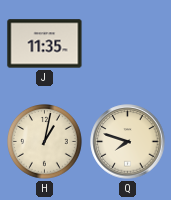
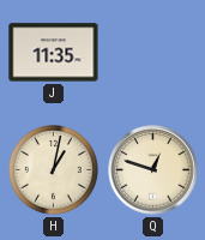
Q: 7:48 -> 12:48
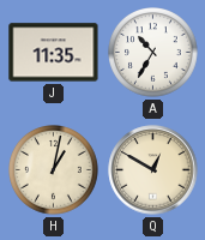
A: none -> 10:35
Q: 12:48 -> 12:50
